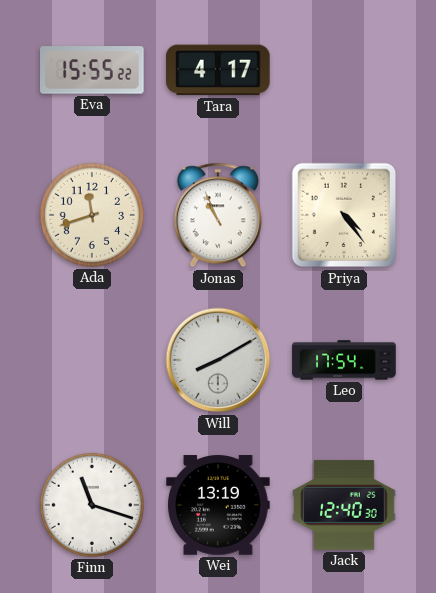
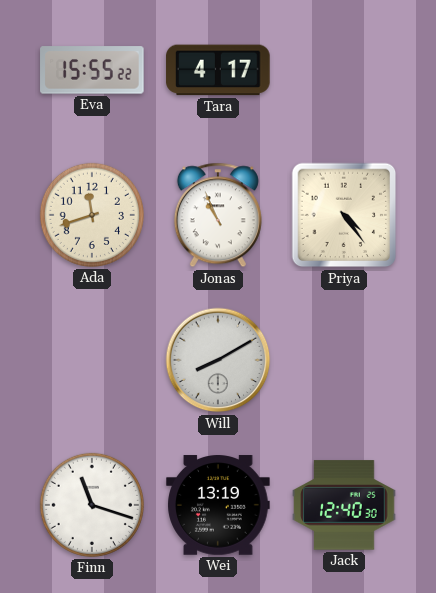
Leo: 17:54 -> none
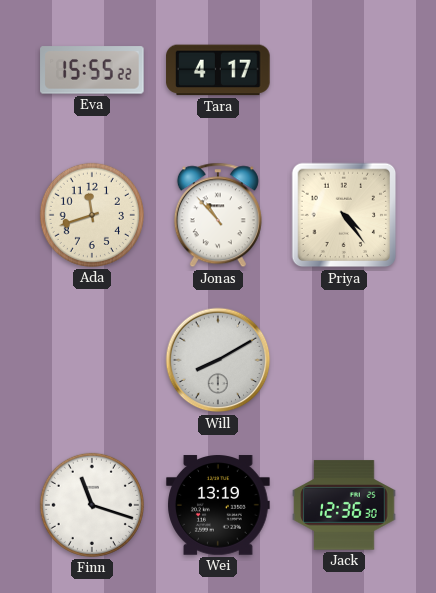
Jonas: 10:56 -> 10:53
Jack: 12:40 -> 12:36
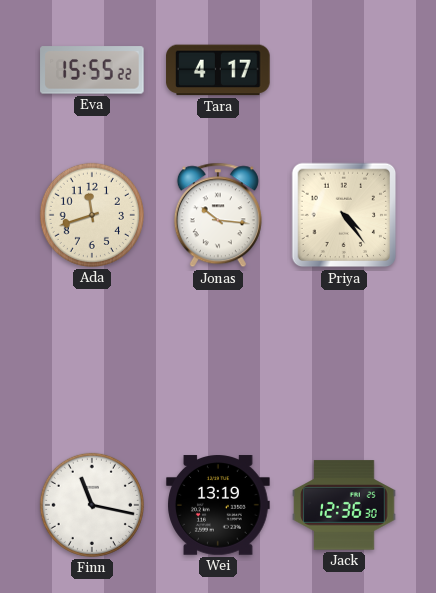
Jonas: 10:53 -> 10:16
Will: 8:10 -> none
Finn: 11:18 -> 11:17
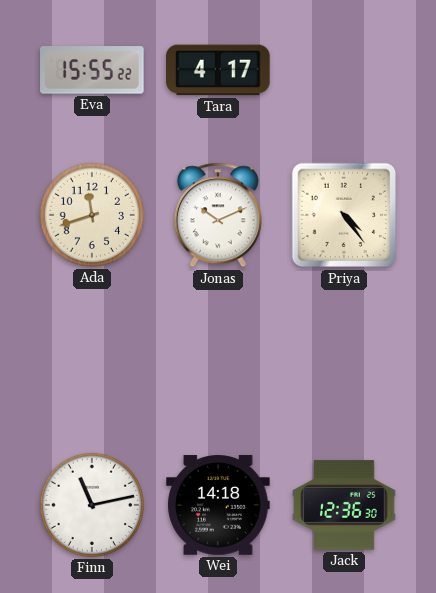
Jonas: 10:16 -> 10:11
Finn: 11:17 -> 11:13
Wei: 13:19 -> 14:18
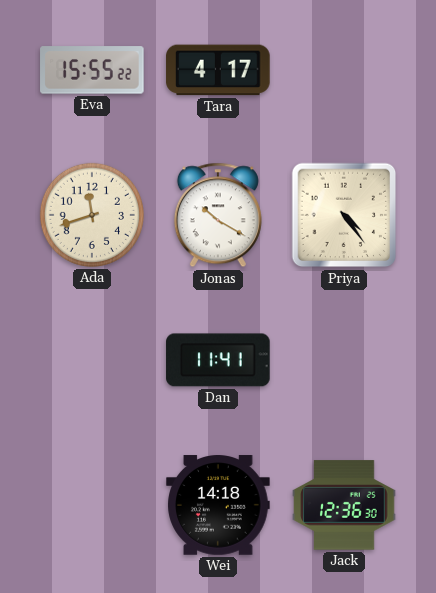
Jonas: 10:11 -> 10:20
Dan: none -> 11:41
Finn: 11:13 -> none
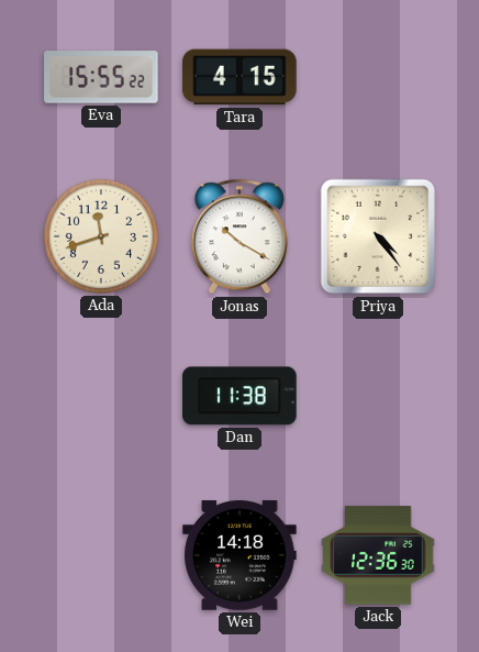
Tara: 4:17 -> 4:15
Dan: 11:41 -> 11:38
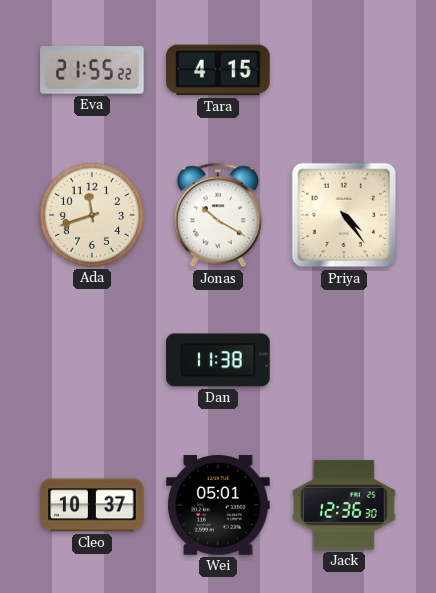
Eva: 15:55 -> 21:55
Cleo: none -> 10:37
Wei: 14:18 -> 05:01
